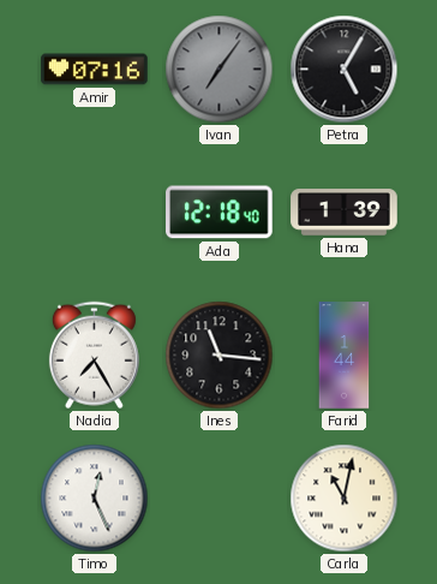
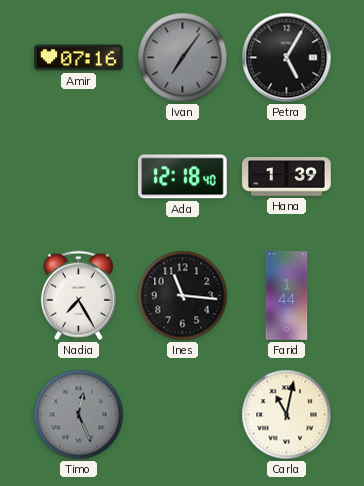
Timo dial: white -> grey
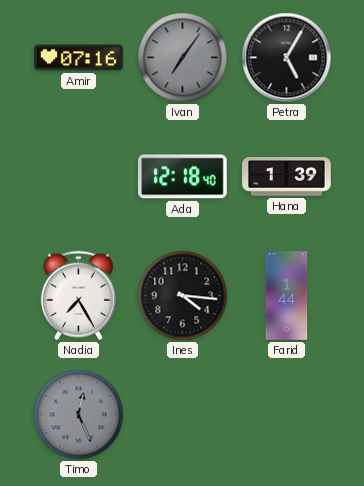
Ines: 11:16 -> 4:16
Carla: 11:02 -> none
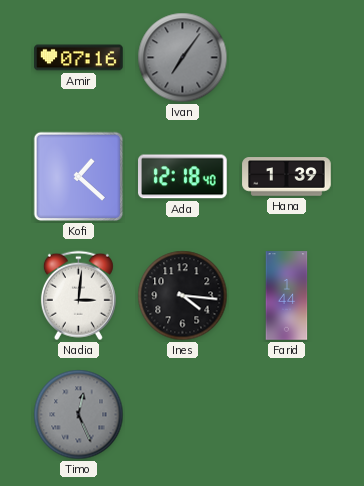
Petra: 5:05 -> none
Kofi: none -> 1:22
Nadia: 7:25 -> 3:01
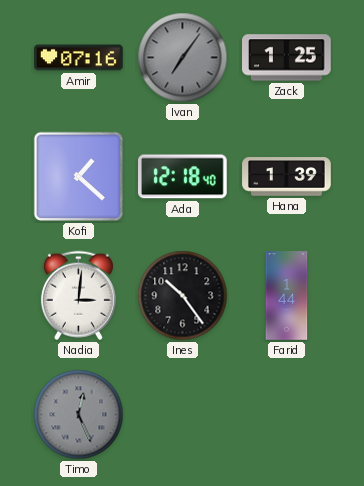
Zack: none -> 1:25
Ines: 4:16 -> 10:24
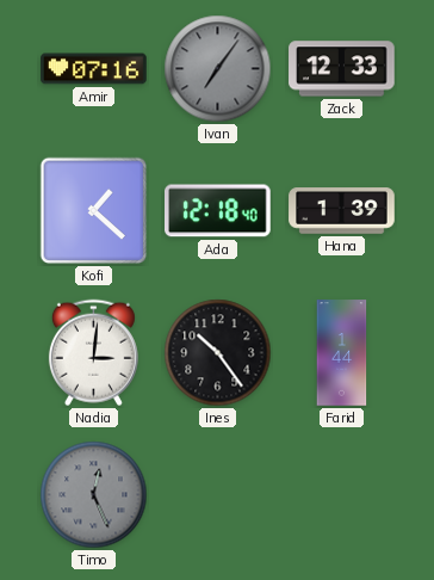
Zack: 1:25 -> 12:33
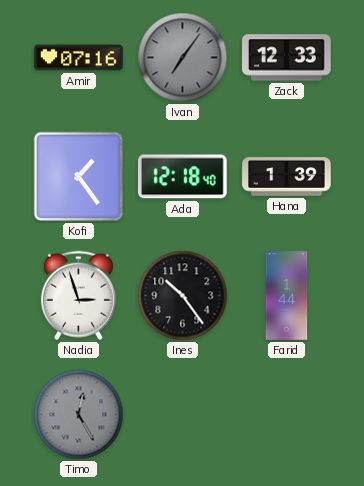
Kofi: 1:22 -> 1:24
Nadia: 3:01 -> 2:57
Timo: 12:26 -> 12:25
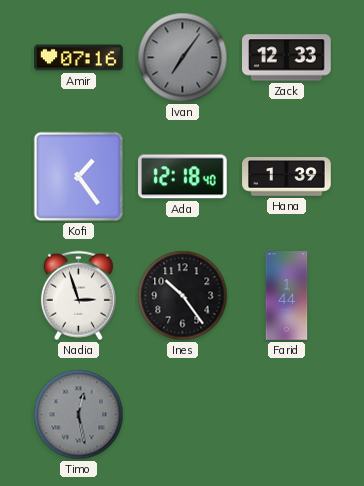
Timo: 12:25 -> 12:28
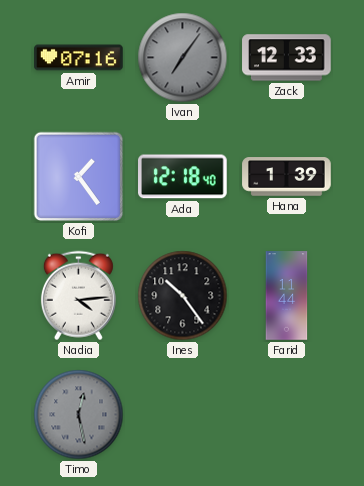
Nadia: 2:57 -> 4:14
Farid: 1:44 -> 11:44
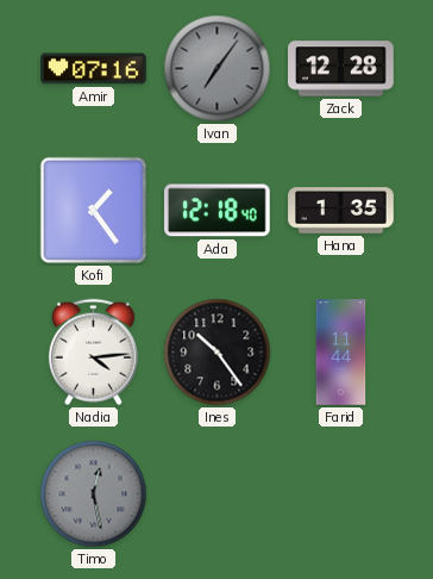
Zack: 12:33 -> 12:28
Hana: 1:39 -> 1:35
